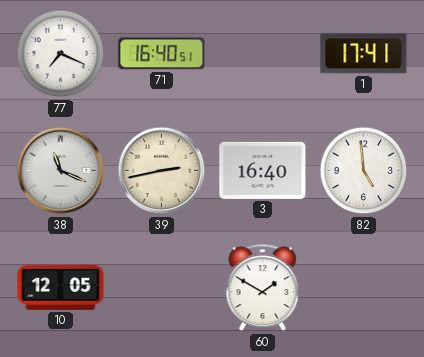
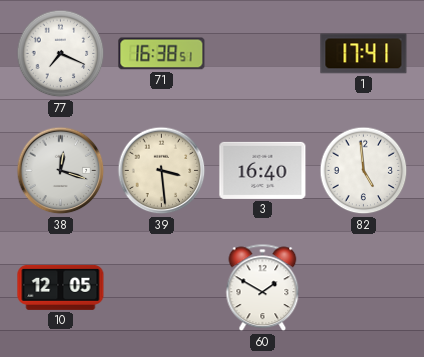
71: 16:40 -> 16:38
38: 11:19 -> 12:18
39: 2:43 -> 3:29
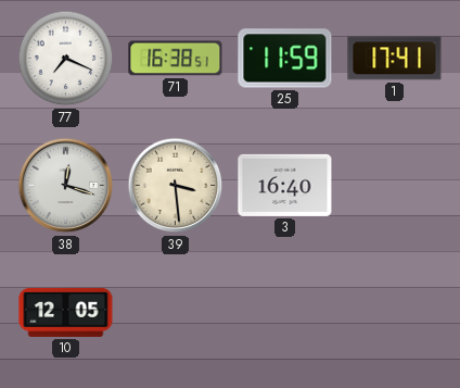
25: none -> 11:59
82: 4:59 -> none
60: 1:50 -> none
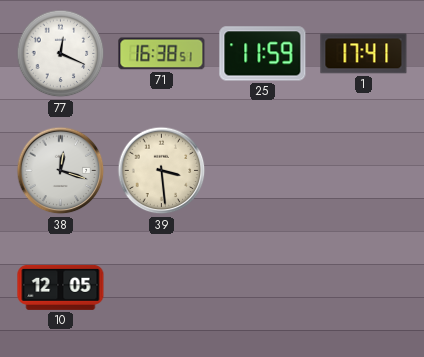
77: 7:19 -> 12:19
3: 16:40 -> none
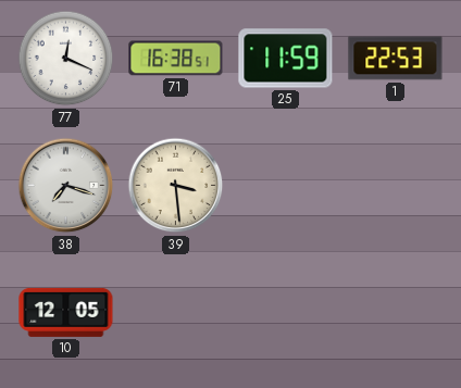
1: 17:41 -> 22:53
38: 12:18 -> 7:18
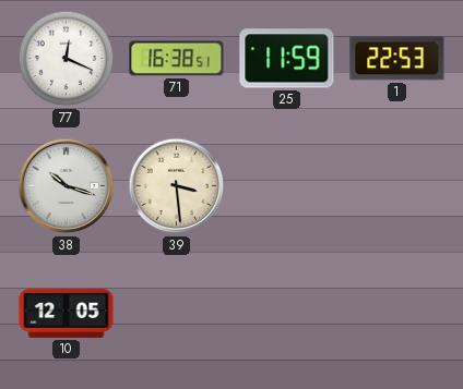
38: 7:18 -> 10:18
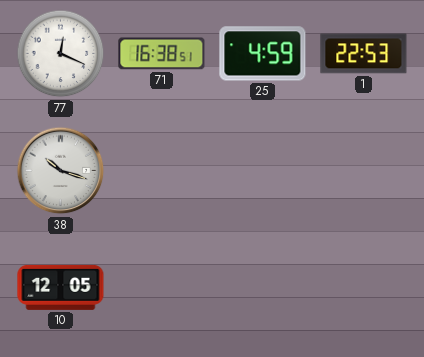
25: 11:59 -> 4:59
39: 3:29 -> none
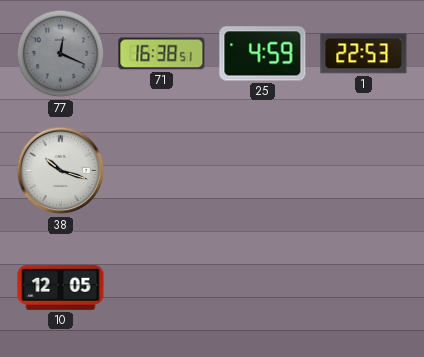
77 dial: white -> grey
